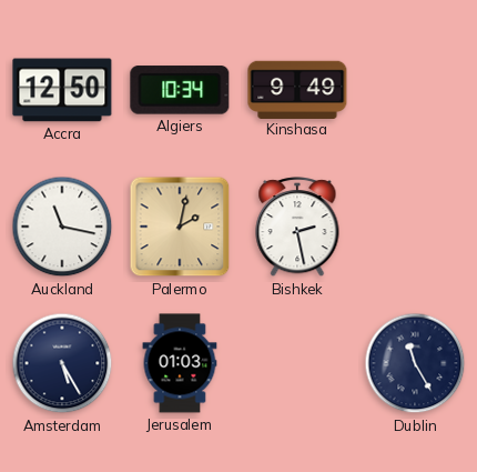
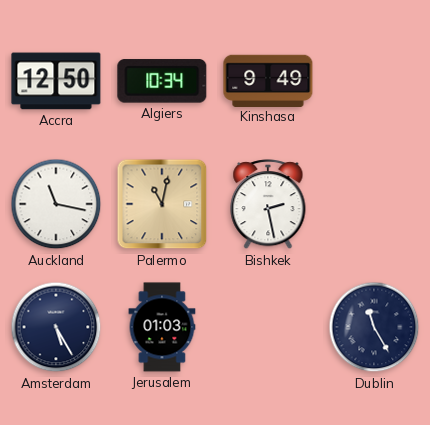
Palermo: 2:02 -> 11:02
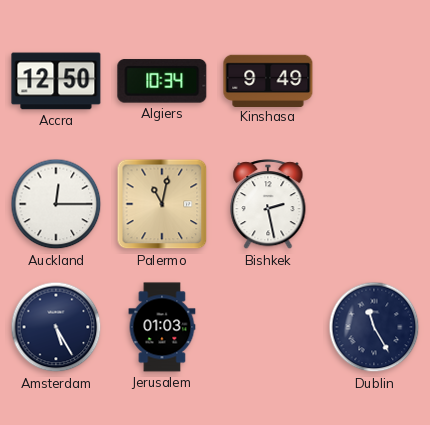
Auckland: 11:17 -> 12:15
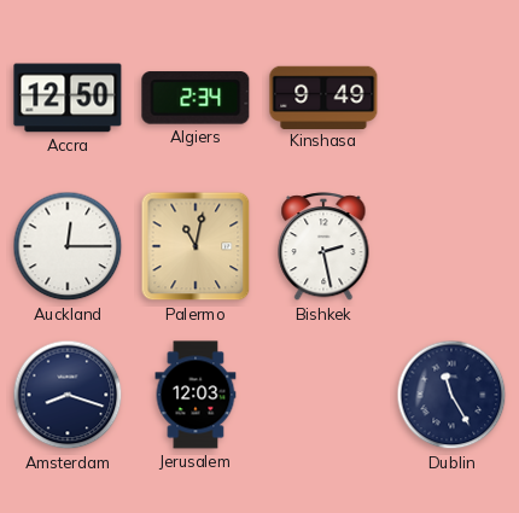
Algiers: 10:34 -> 2:34
Amsterdam: 5:25 -> 8:18
Jerusalem: 01:03 -> 12:03
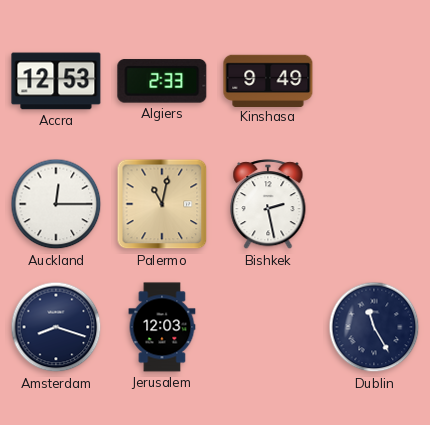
Accra: 12:50 -> 12:53
Algiers: 2:34 -> 2:33
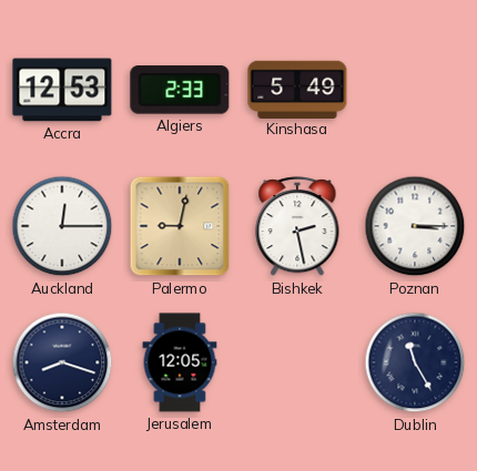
Kinshasa: 9:49 -> 5:49
Palermo: 11:02 -> 9:02
Poznan: none -> 3:15
Jerusalem: 12:03 -> 12:05
